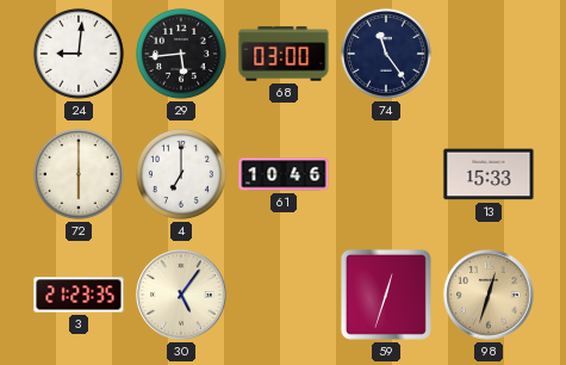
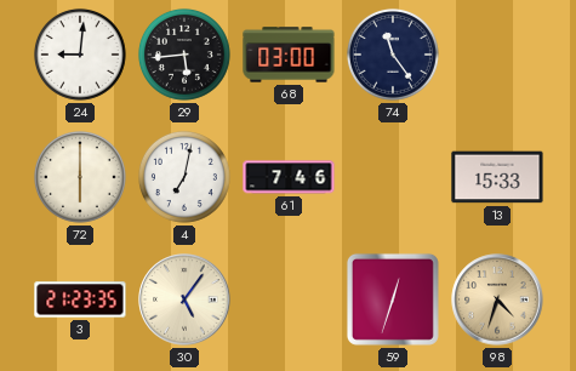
4: 7:00 -> 7:02
61: 10:46 -> 7:46
98: 12:33 -> 4:33
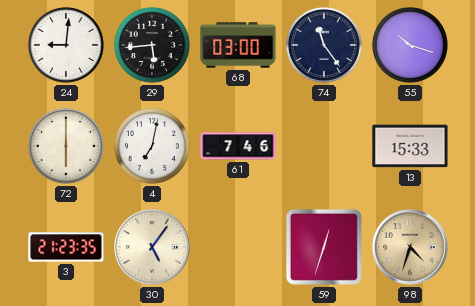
55: none -> 10:18
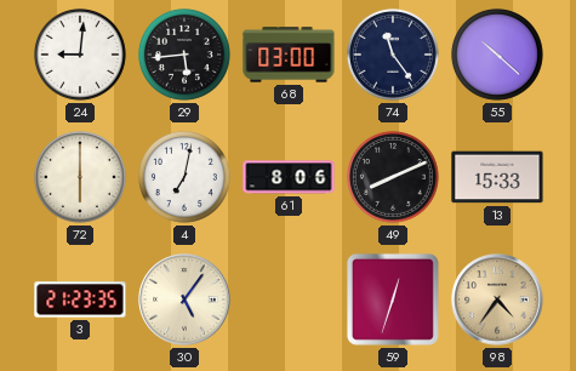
55: 10:18 -> 10:22
61: 7:46 -> 8:06
49: none -> 8:11
98: 4:33 -> 4:36
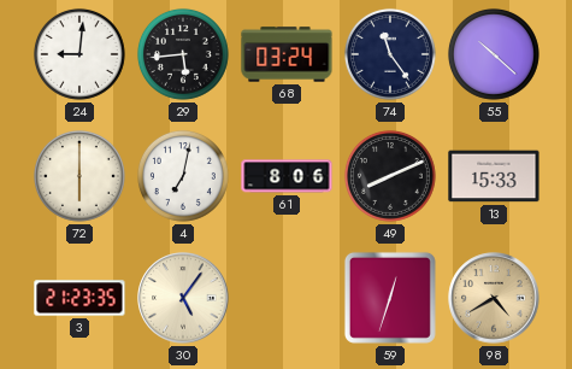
68: 03:00 -> 03:24
98: 4:36 -> 4:40
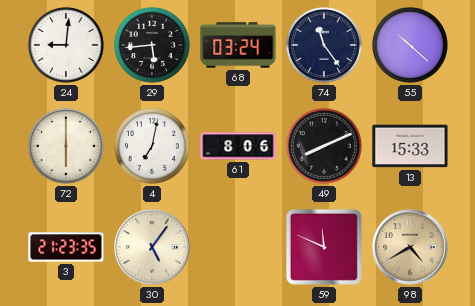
59: 12:33 -> 11:49
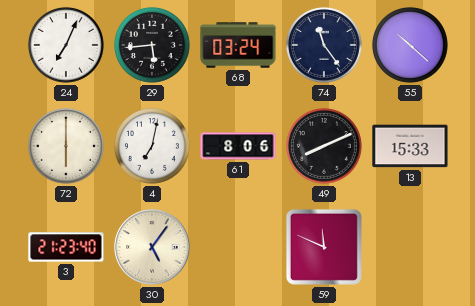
24: 9:01 -> 7:04
3: 21:23:35 -> 21:23:40
98: 4:40 -> none
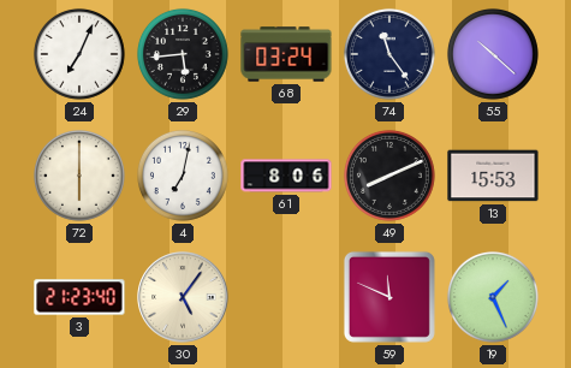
13: 15:33 -> 15:53
19: none -> 1:26
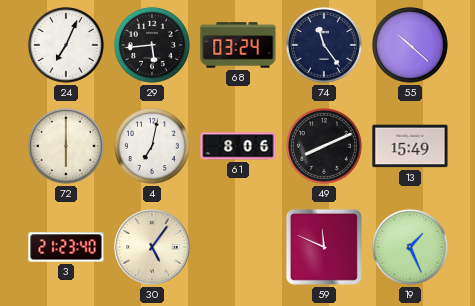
13: 15:53 -> 15:49
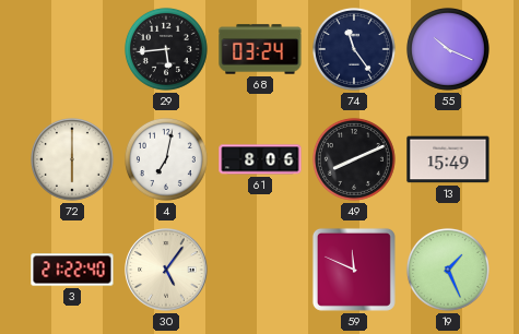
24: 7:04 -> none
55: 10:22 -> 10:19
3: 21:23 -> 21:22
